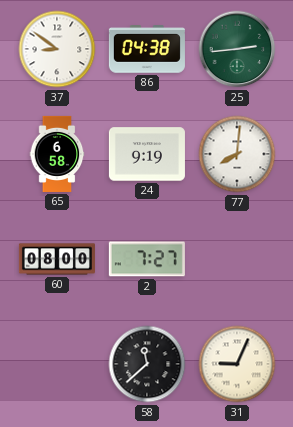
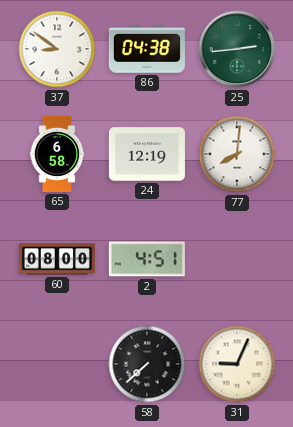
24: 9:19 -> 12:19
2: 7:27 -> 4:51
58: 11:38 -> 7:38
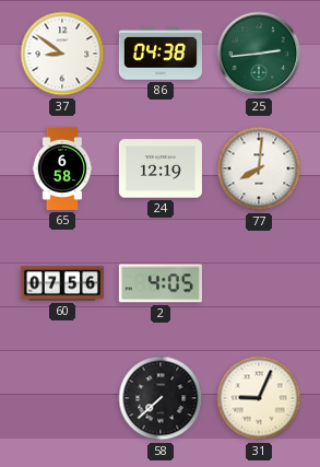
60: 08:00 -> 07:56
2: 4:51 -> 4:05
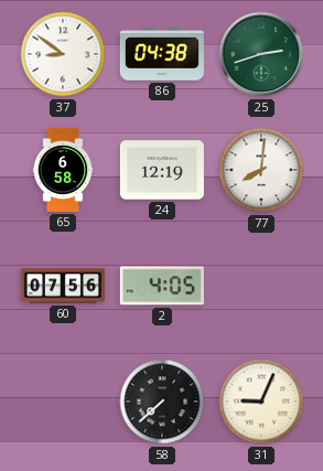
25: 2:44 -> 2:42
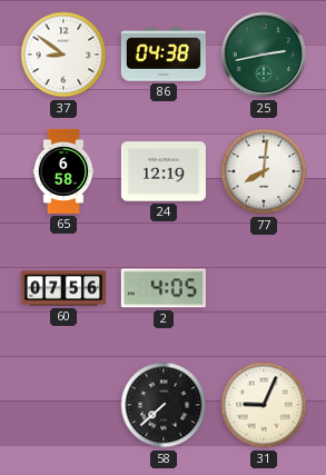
25: 2:42 -> 2:43
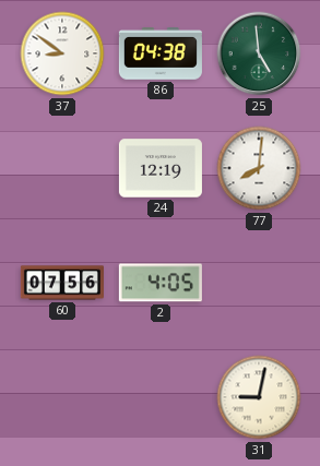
25: 2:43 -> 4:59
65: 6:58 -> none
58: 7:38 -> none
31: 9:04 -> 9:02
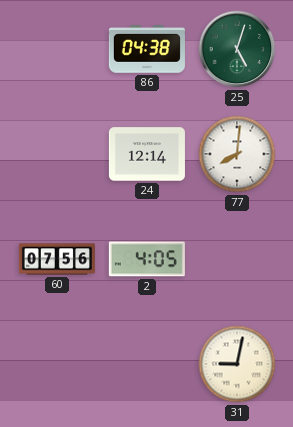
37: 8:51 -> none
25: 4:59 -> 5:03
24: 12:19 -> 12:14
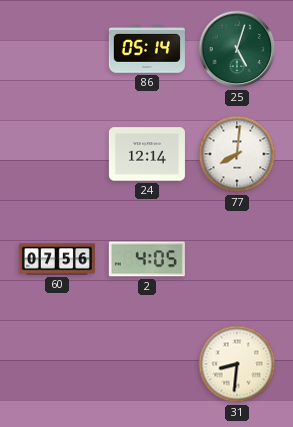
86: 04:38 -> 05:14
31: 9:02 -> 8:31
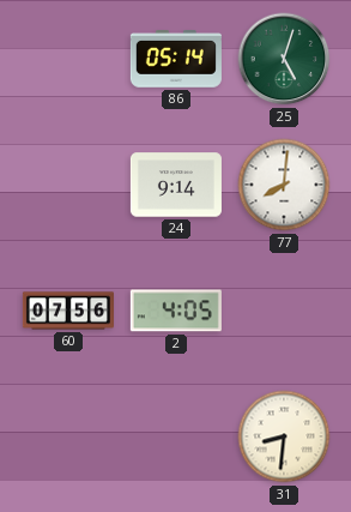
24: 12:14 -> 9:14
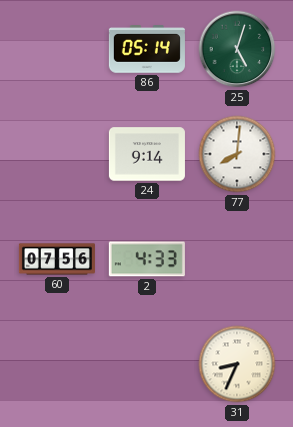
2: 4:05 -> 4:33
31: 8:31 -> 8:34
